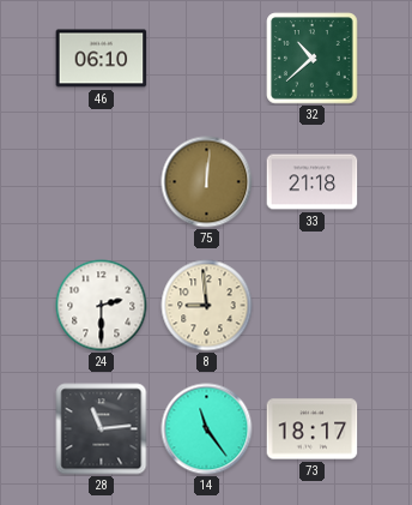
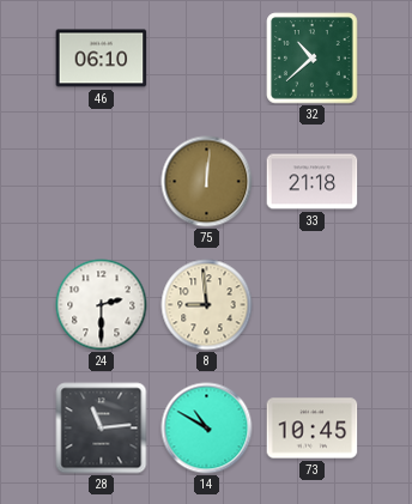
14: 11:24 -> 10:50
73: 18:17 -> 10:45
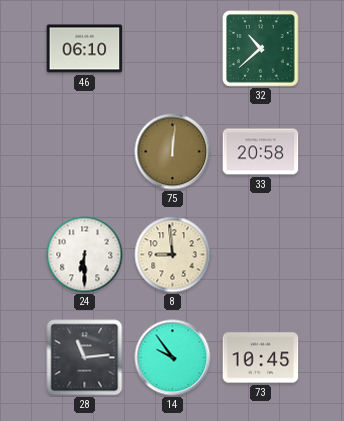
33: 21:18 -> 20:58
24: 2:30 -> 6:30
14: 10:50 -> 9:54
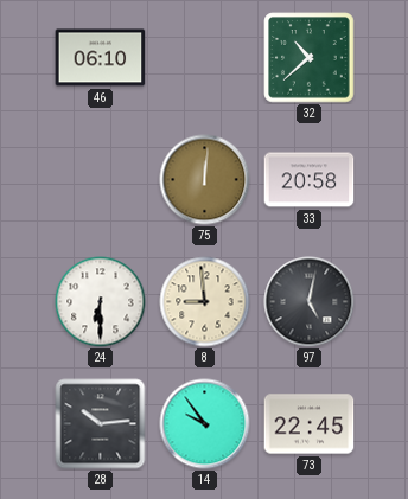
97: none -> 5:02
28: 11:14 -> 10:14
73: 10:45 -> 22:45
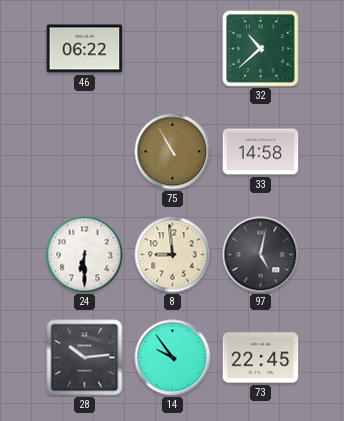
46: 06:10 -> 06:22
75: 12:01 -> 10:55
33: 20:58 -> 14:58
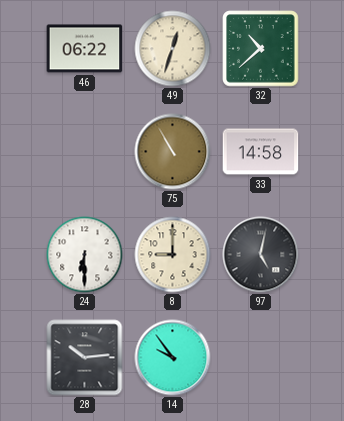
49: none -> 12:33
8: 8:59 -> 9:00
73: 22:45 -> none
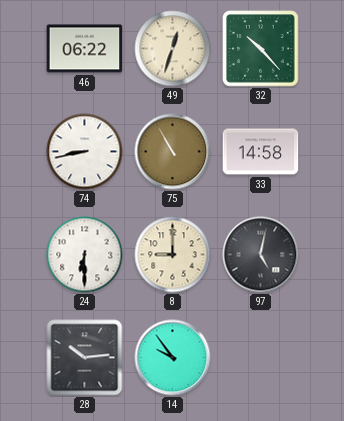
32: 10:38 -> 10:23
74: none -> 8:43
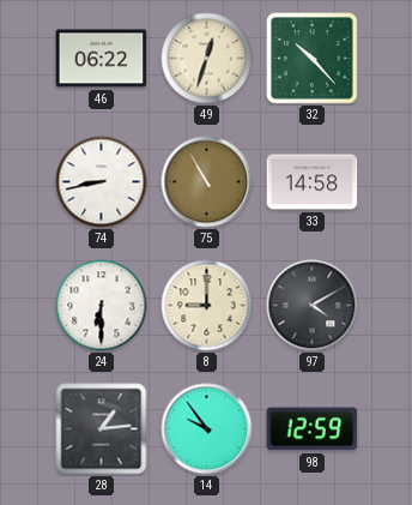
97: 5:02 -> 4:10
28: 10:14 -> 1:14
98: none -> 12:59
